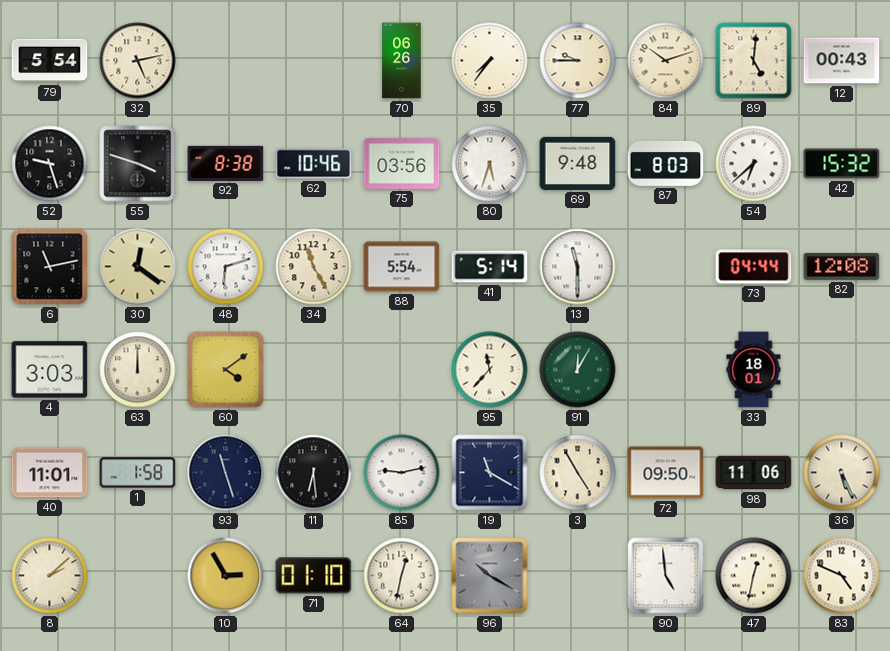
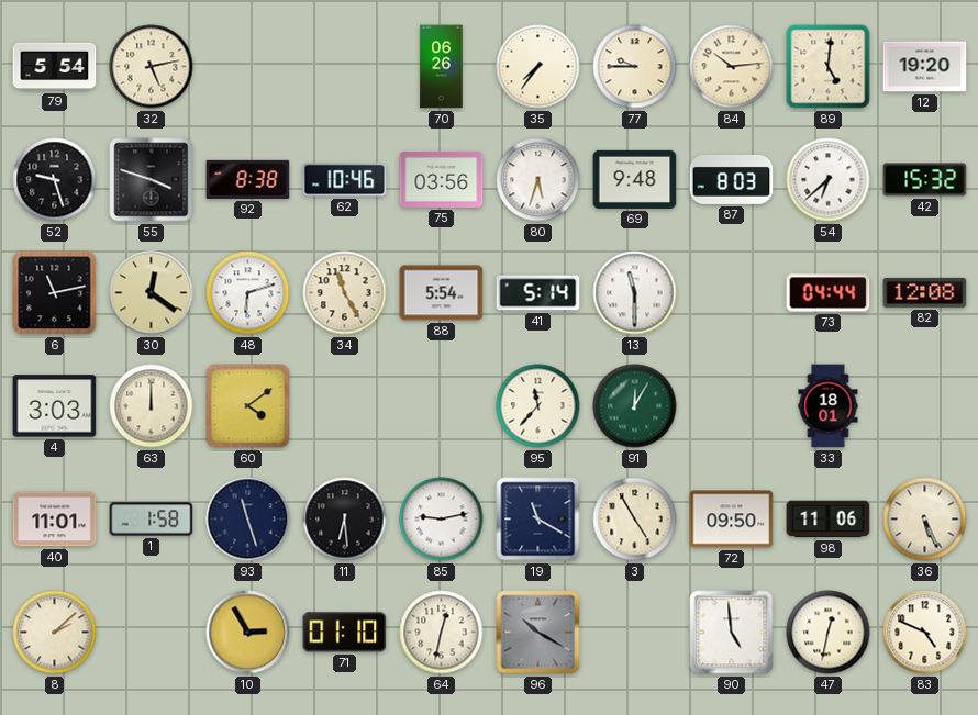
84: 10:12 -> 10:14
12: 00:43 -> 19:20
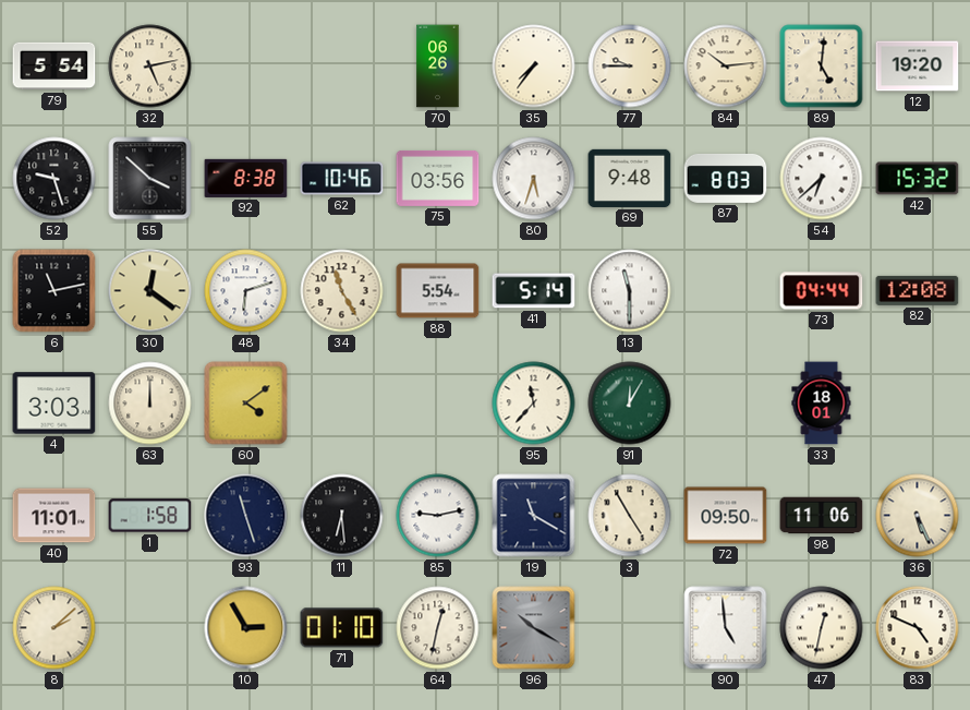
55: 3:48 -> 3:52
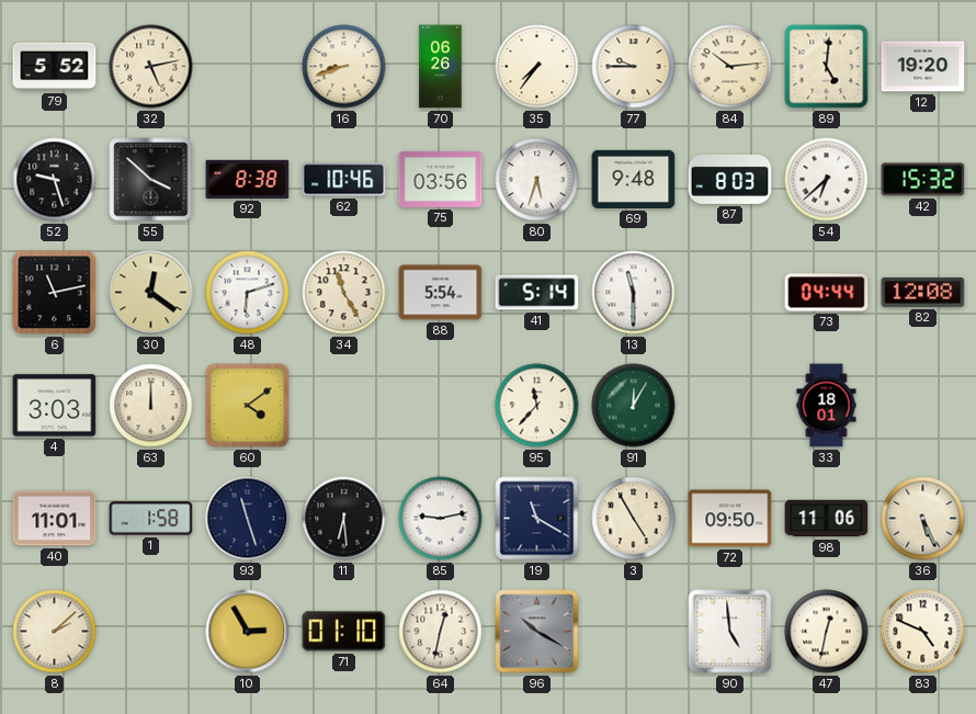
79: 5:54 -> 5:52
16: none -> 8:42
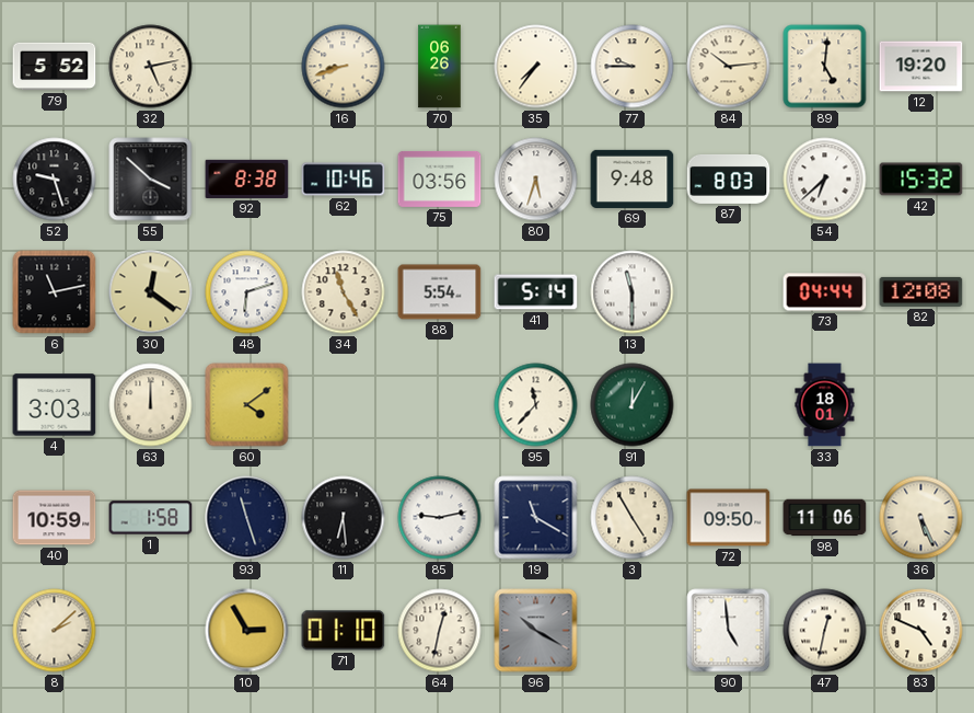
40: 11:01 -> 10:59
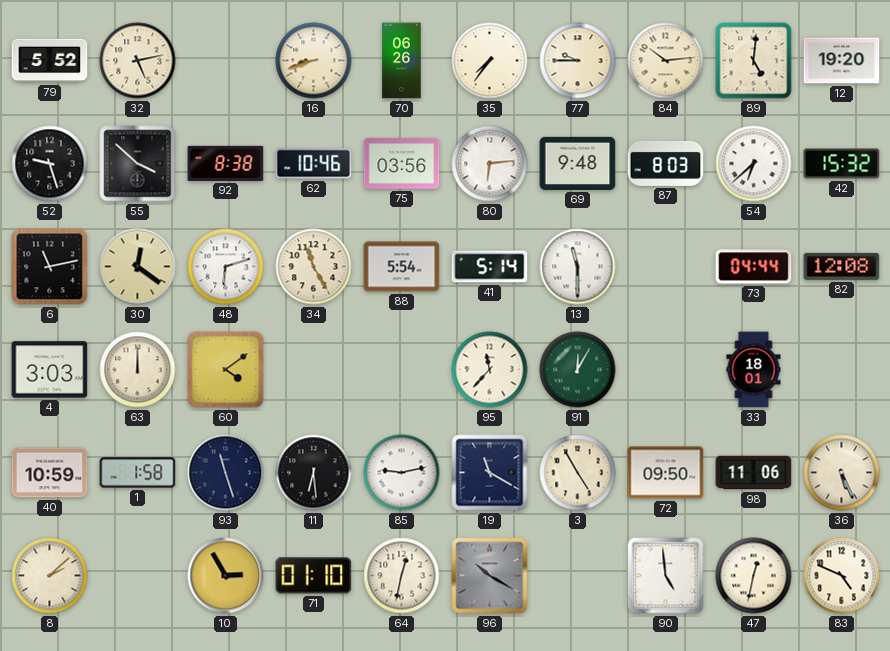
80: 5:33 -> 6:14
